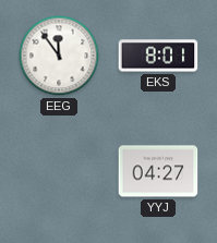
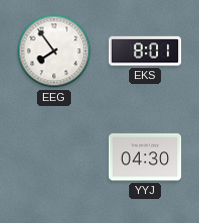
EEG: 11:54 -> 7:54
YYJ: 04:27 -> 04:30
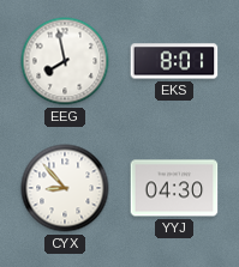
EEG: 7:54 -> 7:58
CYX: none -> 8:53
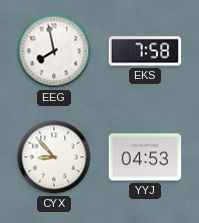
EKS: 8:01 -> 7:58
YYJ: 04:30 -> 04:53
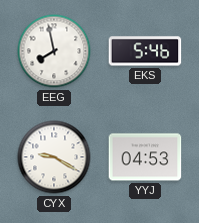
EKS: 7:58 -> 5:46
CYX: 8:53 -> 9:20
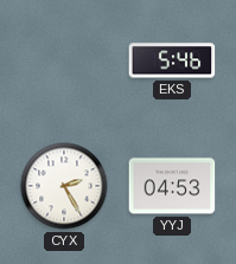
EEG: 7:58 -> none
CYX: 9:20 -> 2:25
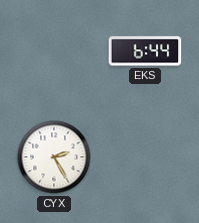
EKS: 5:46 -> 6:44
YYJ: 04:53 -> none
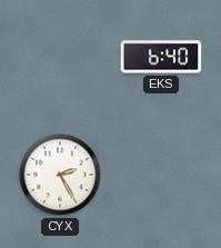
EKS: 6:44 -> 6:40
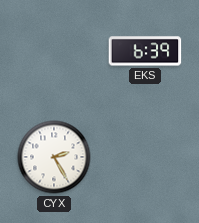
EKS: 6:40 -> 6:39
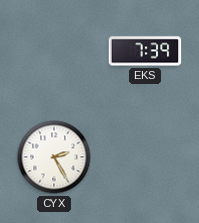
EKS: 6:39 -> 7:39
